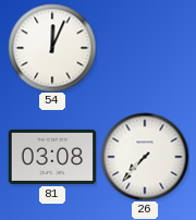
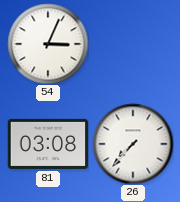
54: 12:04 -> 3:04
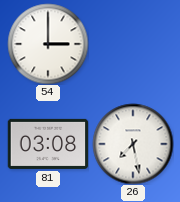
54: 3:04 -> 3:00
26: 7:37 -> 7:28
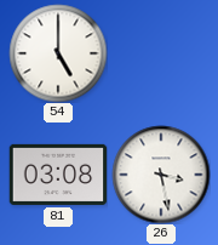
54: 3:00 -> 5:00
26: 7:28 -> 3:28
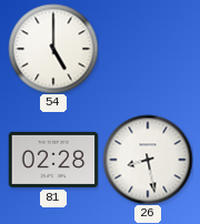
81: 03:08 -> 02:28
26: 3:28 -> 8:28
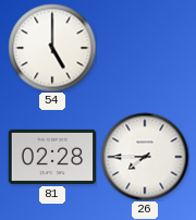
26: 8:28 -> 7:45
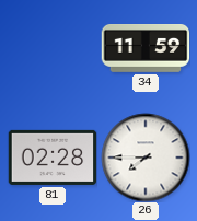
54: 5:00 -> none
34: none -> 11:59
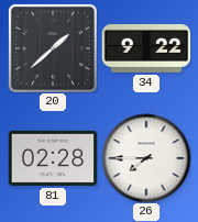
20: none -> 1:38
34: 11:59 -> 9:22
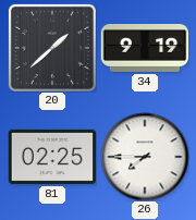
34: 9:22 -> 9:19
81: 02:28 -> 02:25
